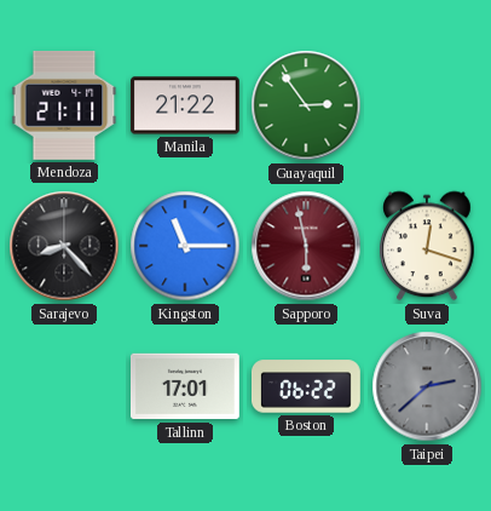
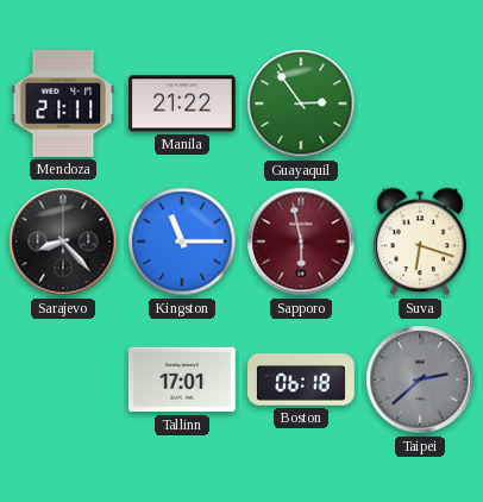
Suva: 12:18 -> 6:18
Boston: 06:22 -> 06:18
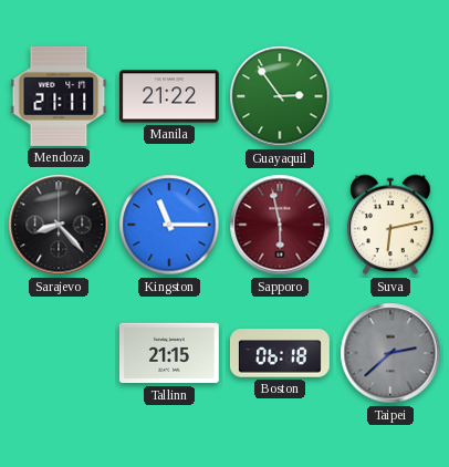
Suva: 6:18 -> 6:13
Tallinn: 17:01 -> 21:15
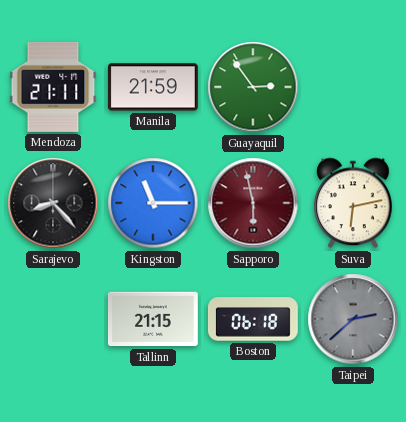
Manila: 21:22 -> 21:59
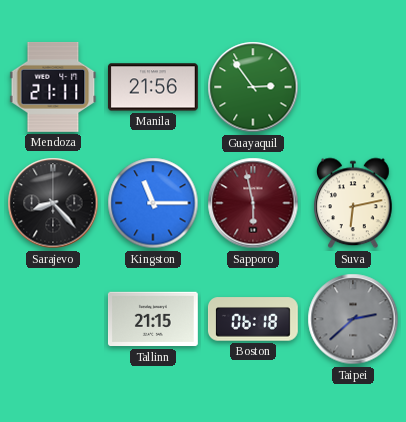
Manila: 21:59 -> 21:56
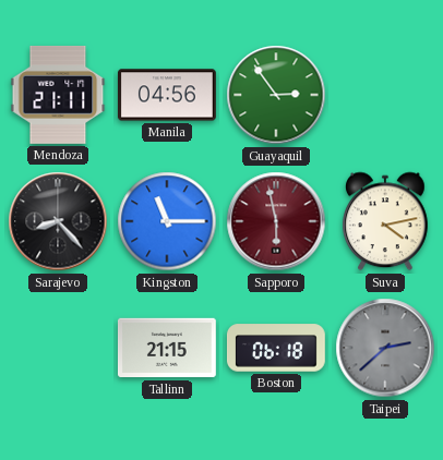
Manila: 21:56 -> 04:56
Suva: 6:13 -> 4:13
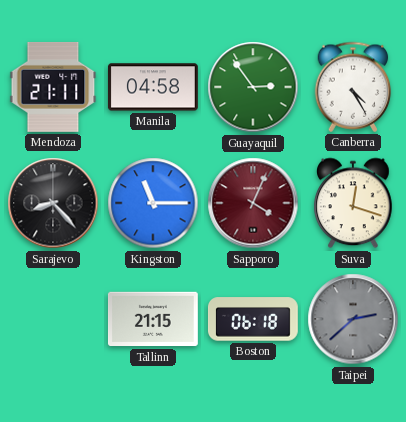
Manila: 04:56 -> 04:58
Canberra: none -> 4:25
Sapporo: 5:58 -> 4:04
Suva: 4:13 -> 12:18
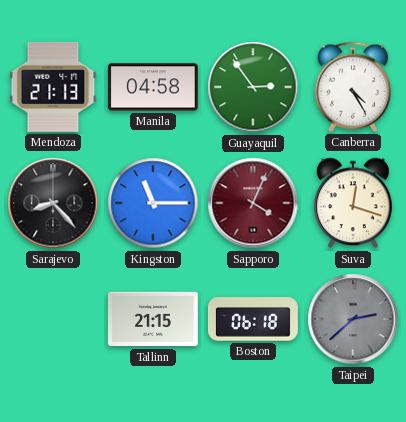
Mendoza: 21:11 -> 21:13
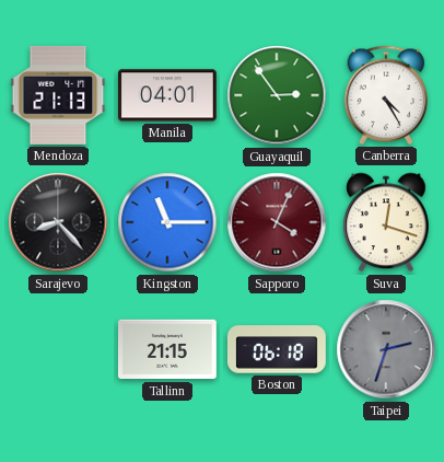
Manila: 04:58 -> 04:01
Taipei: 2:38 -> 2:33
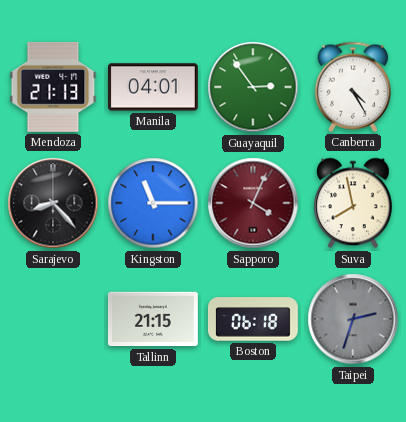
Suva: 12:18 -> 7:58
